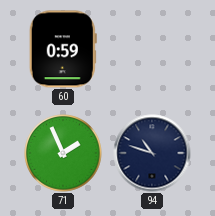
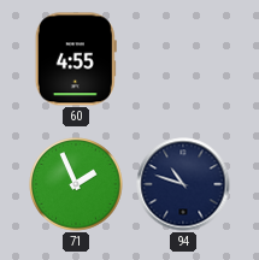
60: 0:59 -> 4:55
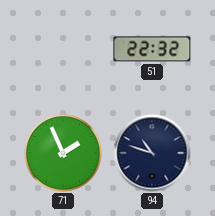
60: 4:55 -> none
51: none -> 22:32
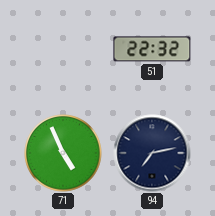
71: 1:56 -> 4:56
94: 10:48 -> 7:13
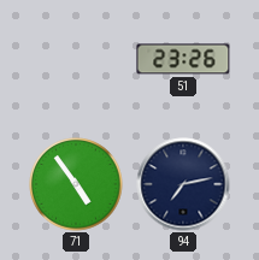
51: 22:32 -> 23:26
71: 4:56 -> 4:54
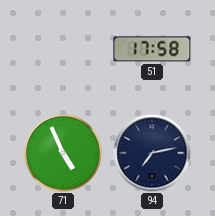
51: 23:26 -> 17:58
71: 4:54 -> 4:56
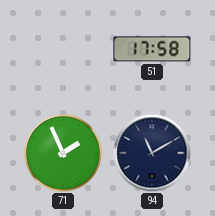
71: 4:56 -> 1:56
94: 7:13 -> 11:10
